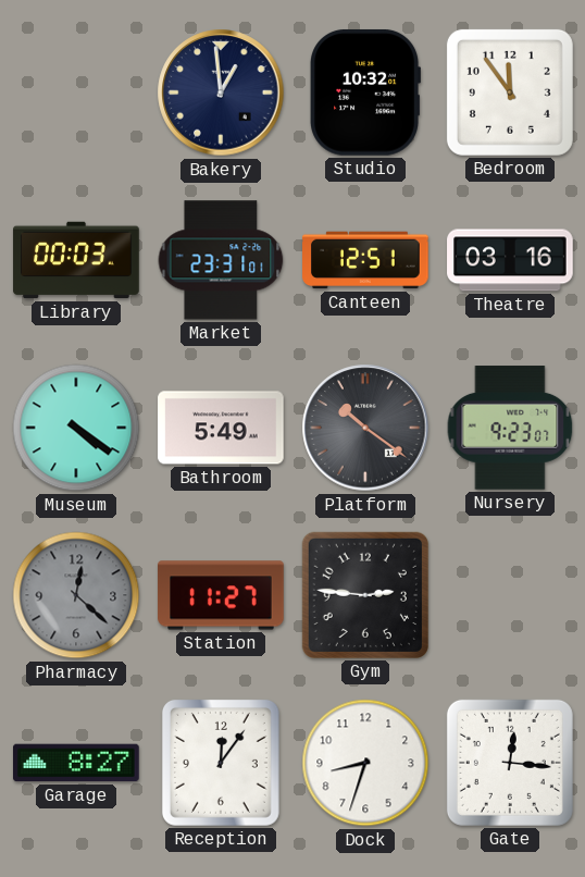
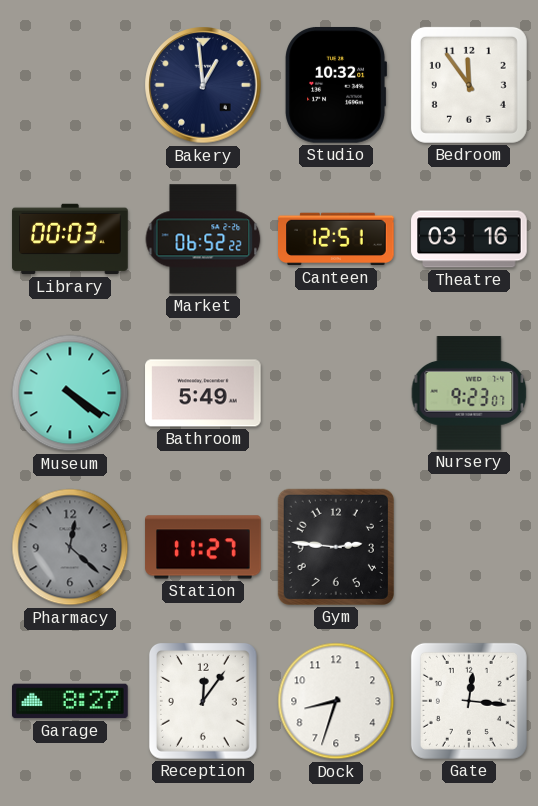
Market: 23:31 -> 06:52
Platform: 10:21 -> none
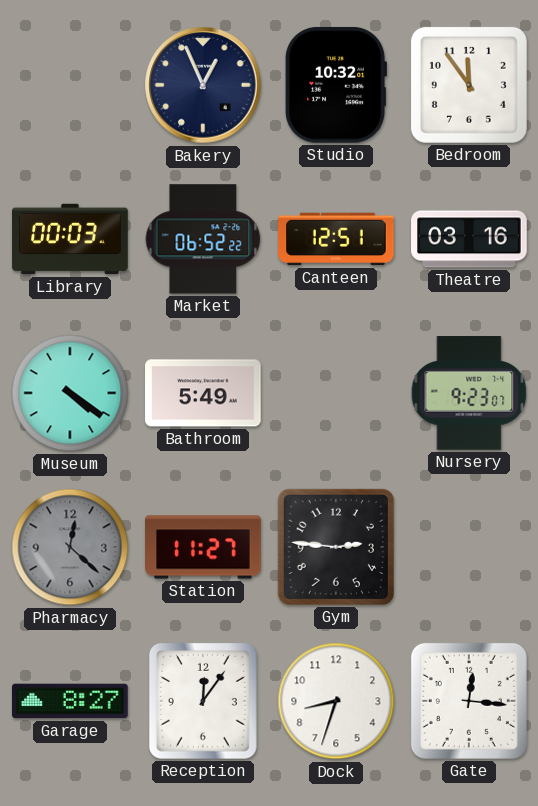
Bakery: 12:59 -> 12:56
